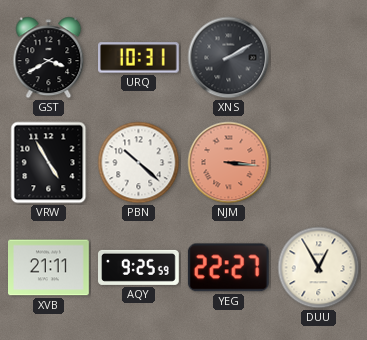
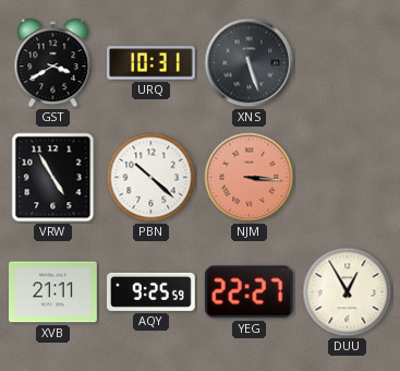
XNS: 2:10 -> 5:27
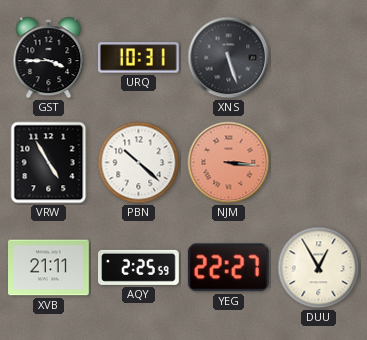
GST: 3:40 -> 3:45
AQY: 9:25 -> 2:25
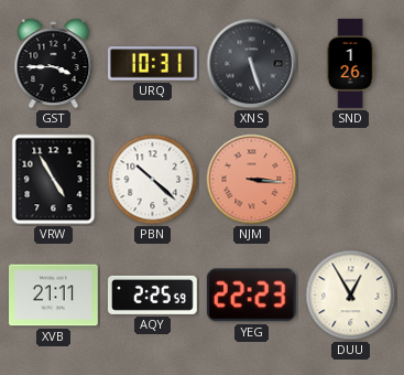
SND: none -> 1:26
YEG: 22:27 -> 22:23
